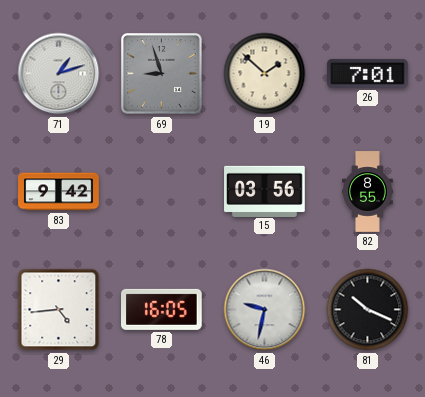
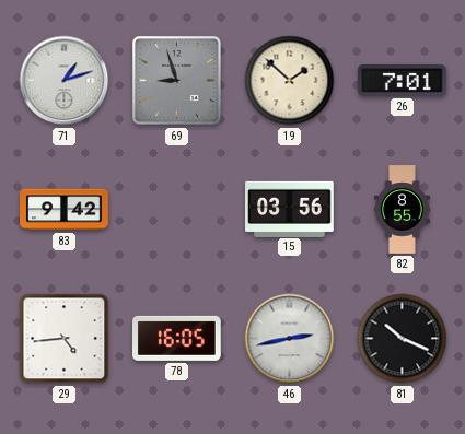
46: 9:32 -> 2:43
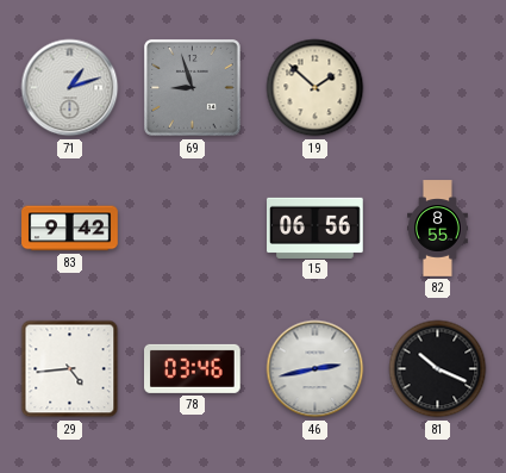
26: 7:01 -> none
15: 03:56 -> 06:56
78: 16:05 -> 03:46
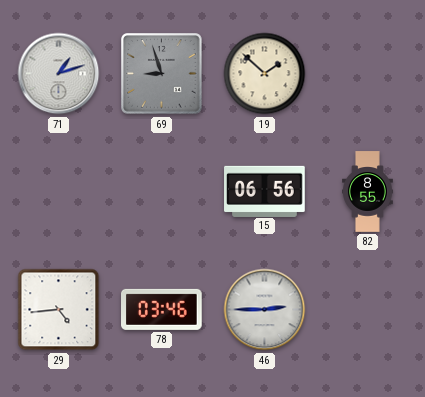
83: 9:42 -> none
46: 2:43 -> 2:45
81: 10:19 -> none
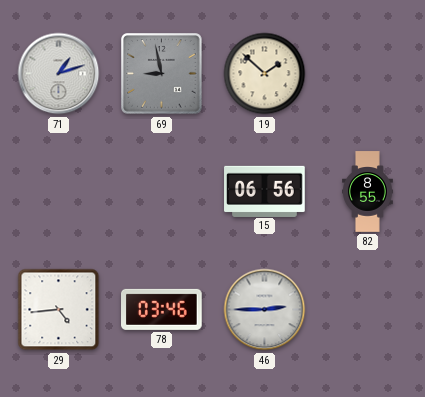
69: 8:57 -> 8:58
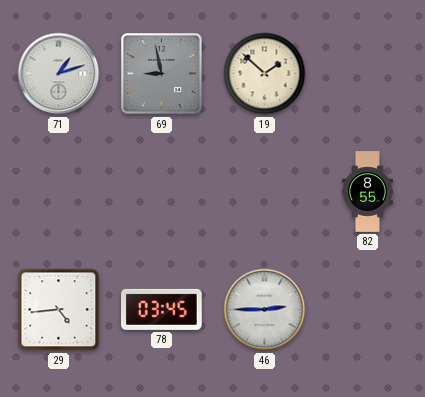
15: 06:56 -> none
78: 03:46 -> 03:45
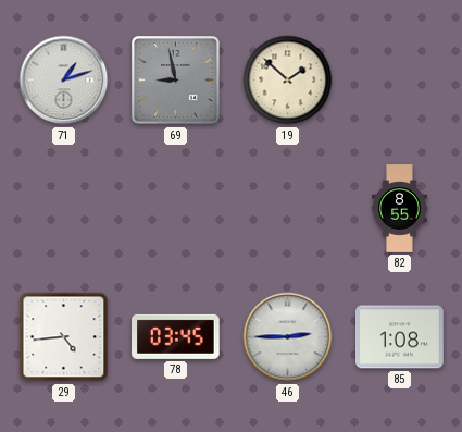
85: none -> 1:08
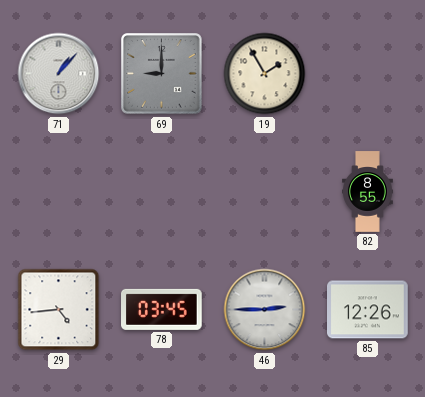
71: 1:12 -> 1:07
69: 8:58 -> 9:00
19: 1:52 -> 1:55
85: 1:08 -> 12:26
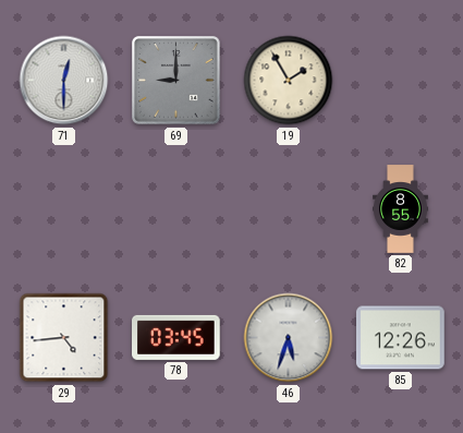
71: 1:07 -> 12:30
46: 2:45 -> 5:33
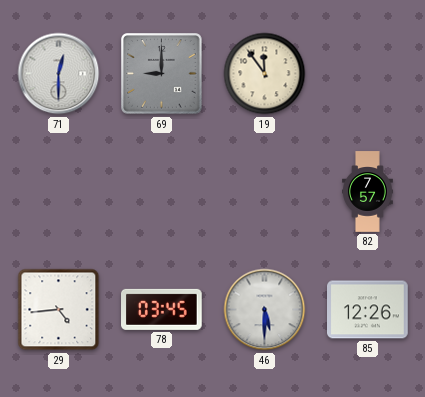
19: 1:55 -> 11:54
82: 8:55 -> 7:57
46: 5:33 -> 5:30
